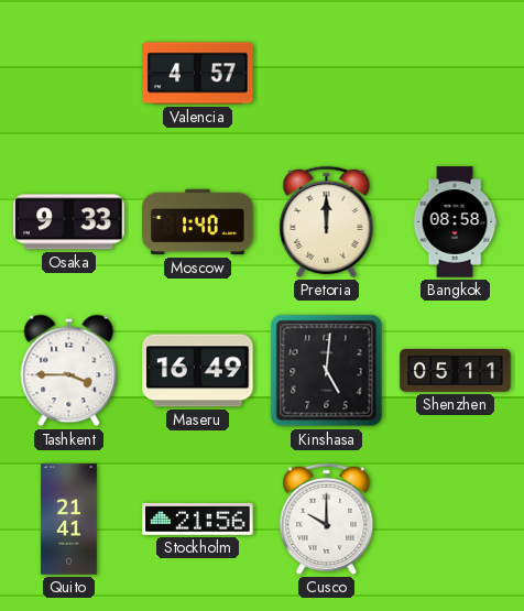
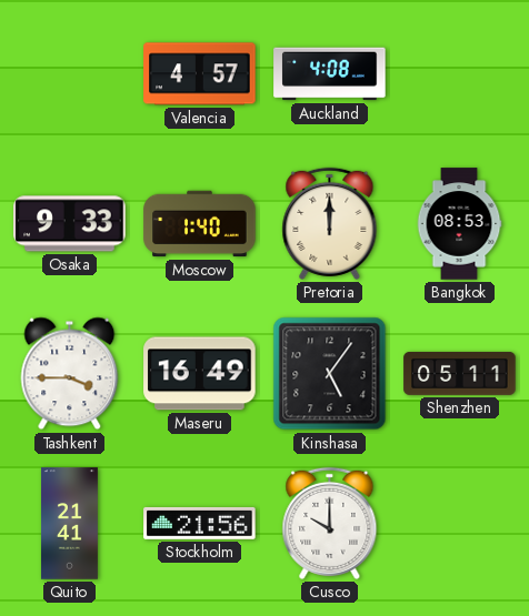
Auckland: none -> 4:08
Bangkok: 08:58 -> 08:53
Kinshasa: 5:01 -> 5:06
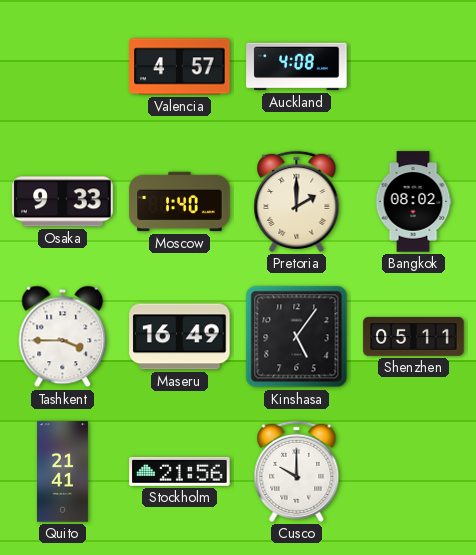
Pretoria: 12:00 -> 2:00
Bangkok: 08:53 -> 08:02
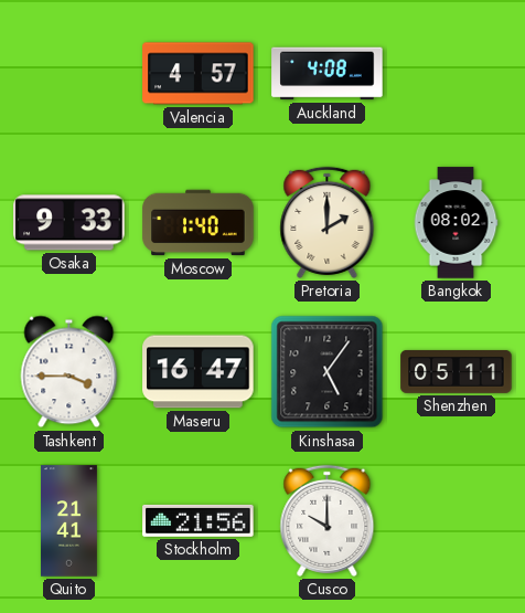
Maseru: 16:49 -> 16:47
